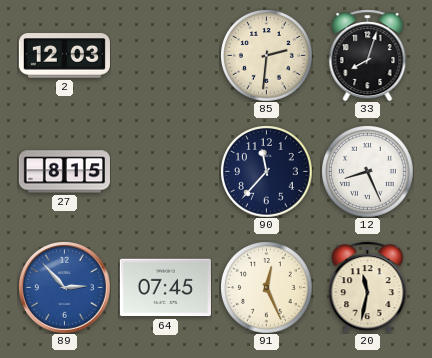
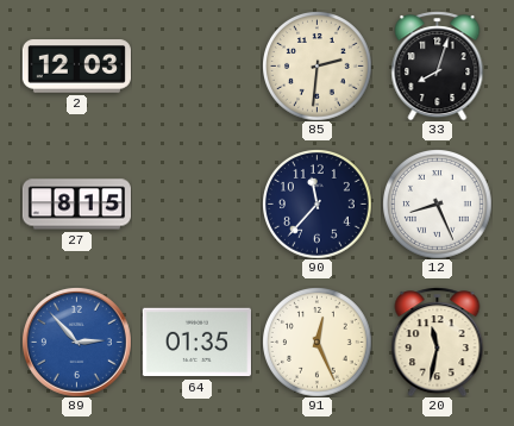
64: 07:45 -> 01:35
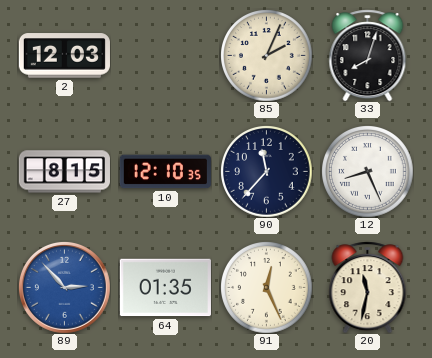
85: 2:31 -> 2:04
10: none -> 12:10
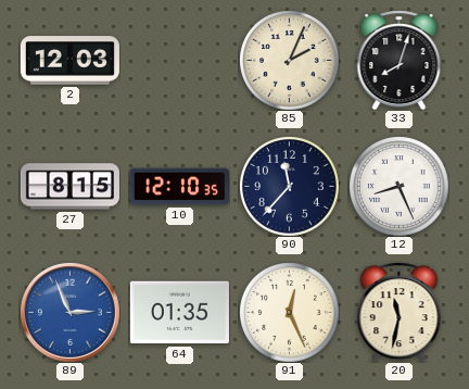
89: 2:53 -> 2:56
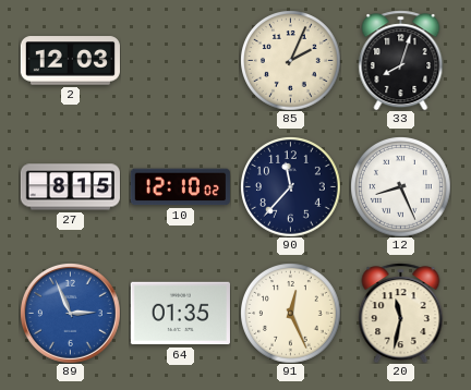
10: 12:10:35 -> 12:10:02
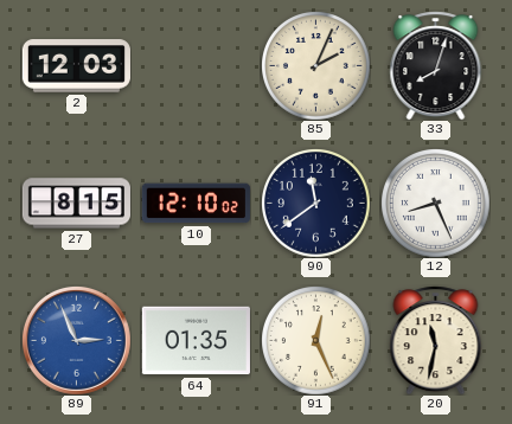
90: 11:37 -> 11:39
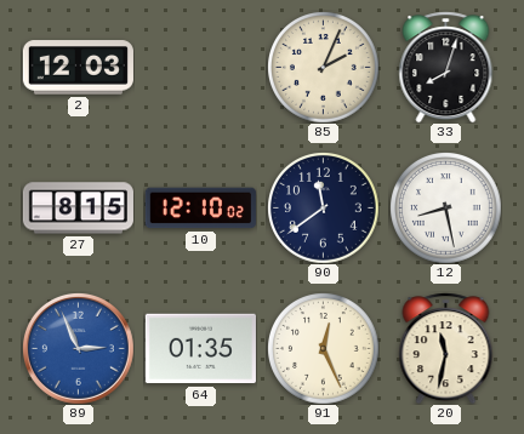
12: 8:26 -> 8:28
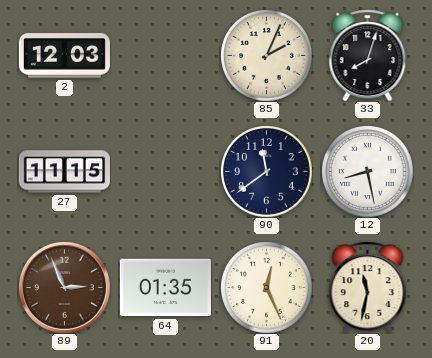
27: 8:15 -> 11:15
10: 12:10 -> none
89 dial: blue -> brown
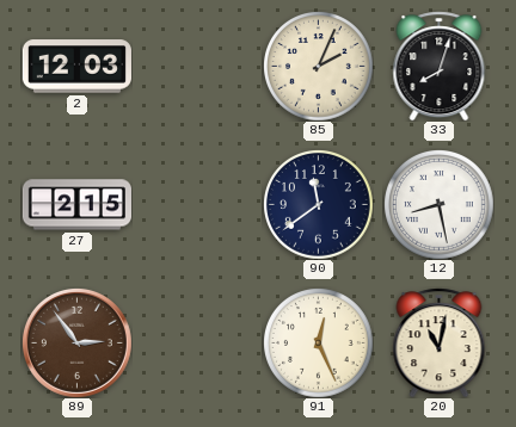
27: 11:15 -> 2:15
89: 2:56 -> 2:54
64: 01:35 -> none
20: 11:32 -> 11:02
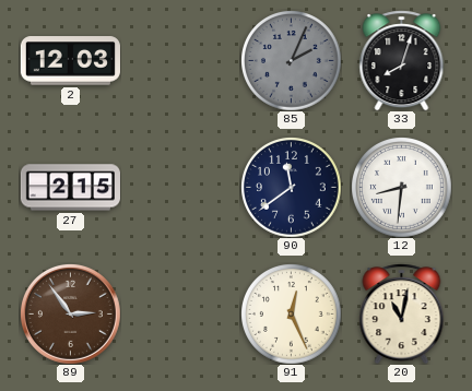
85 dial: cream -> grey
12: 8:28 -> 8:31
